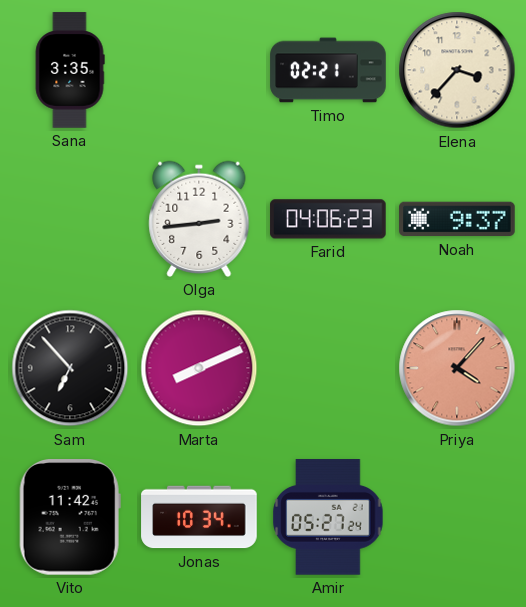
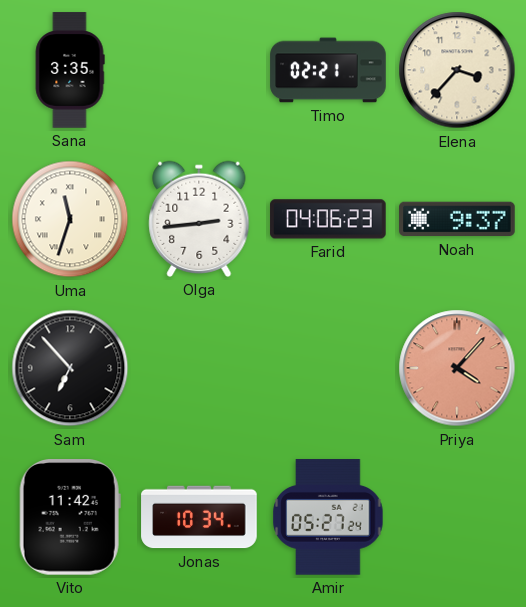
Uma: none -> 11:33
Marta: 8:11 -> none
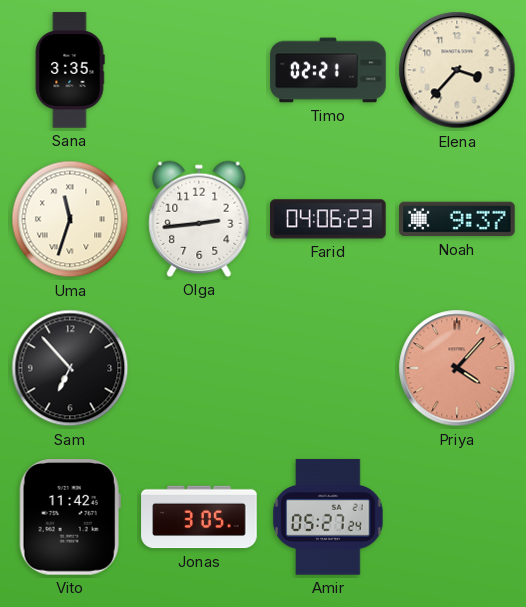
Jonas: 10:34 -> 3:05
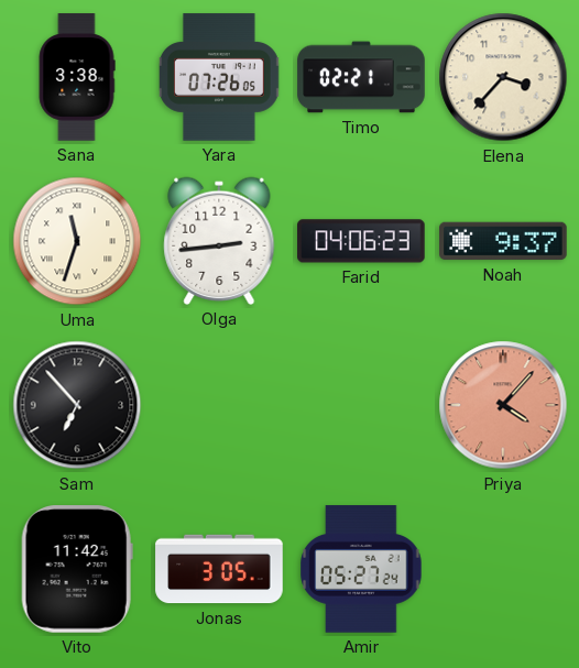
Sana: 3:35 -> 3:38
Yara: none -> 07:26
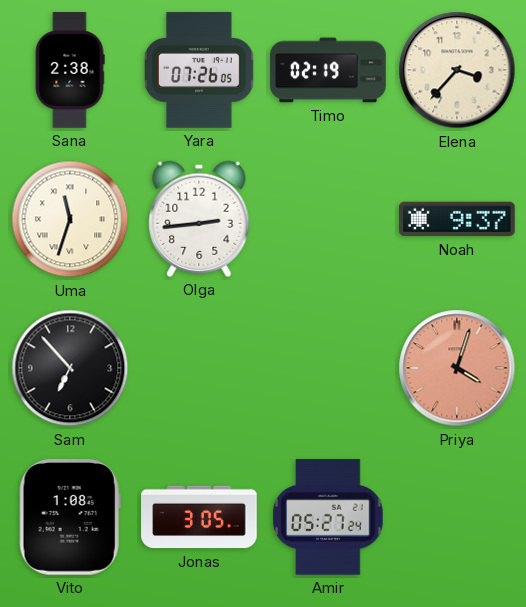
Sana: 3:38 -> 2:38
Timo: 02:21 -> 02:19
Farid: 04:06 -> none
Priya: 4:07 -> 4:03
Vito: 11:42 -> 1:08
